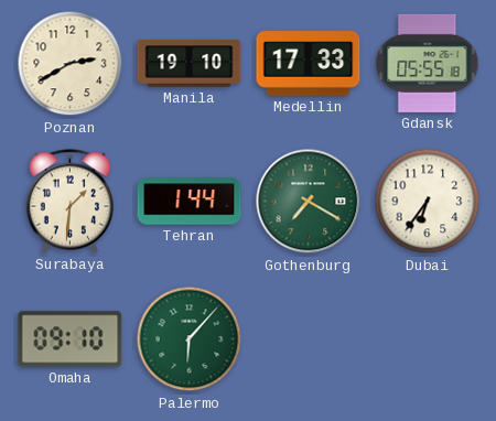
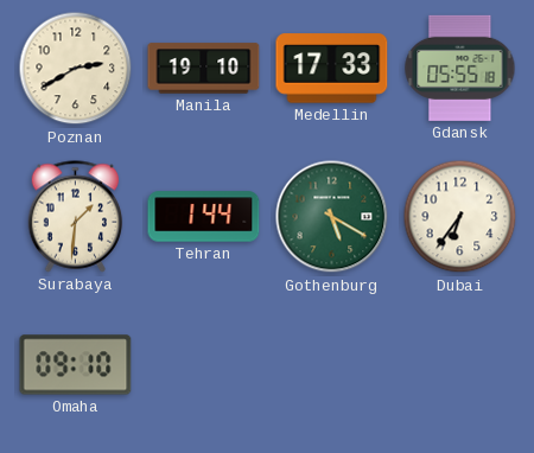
Gothenburg: 7:20 -> 5:20
Palermo: 6:07 -> none
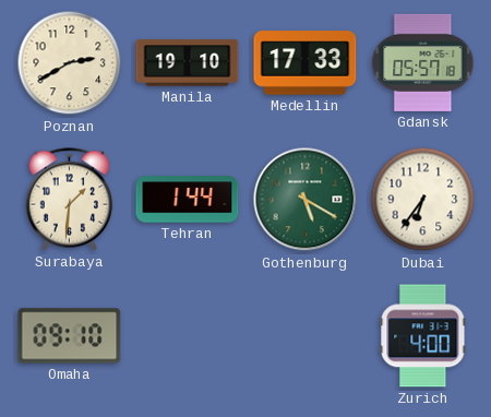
Gdansk: 05:55 -> 05:57
Zurich: none -> 4:00
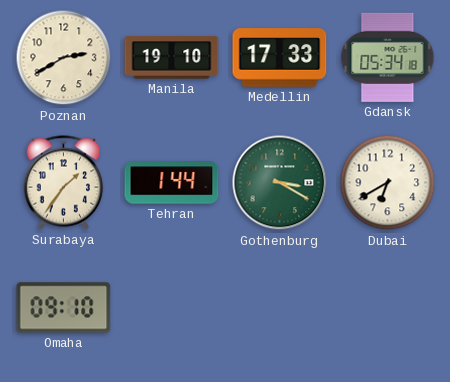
Gdansk: 05:57 -> 05:34
Surabaya: 1:31 -> 1:36
Gothenburg: 5:20 -> 3:20
Dubai: 6:36 -> 6:40
Zurich: 4:00 -> none
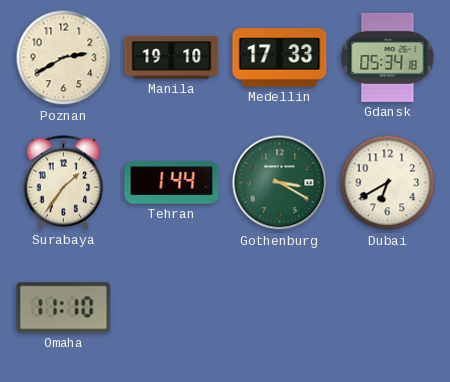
Omaha: 09:10 -> 11:10
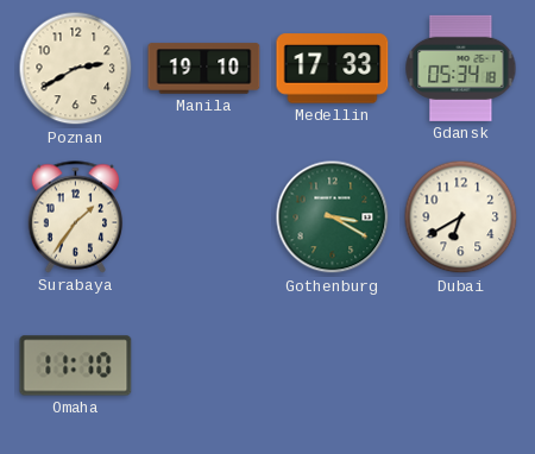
Tehran: 1:44 -> none
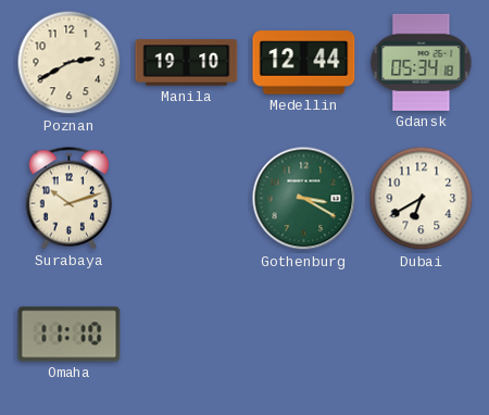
Medellin: 17:33 -> 12:44
Surabaya: 1:36 -> 10:12
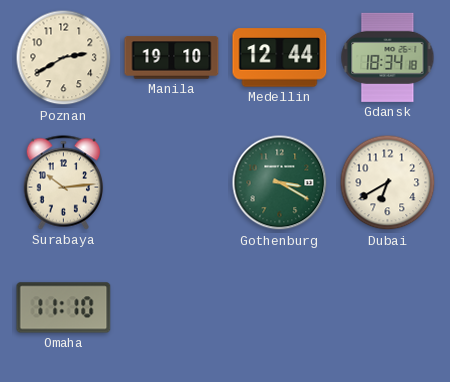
Gdansk: 05:34 -> 18:34
Surabaya: 10:12 -> 10:14
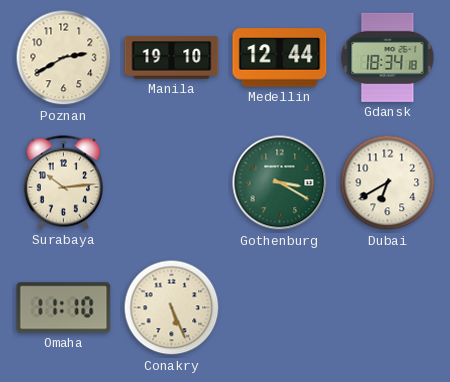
Conakry: none -> 5:26
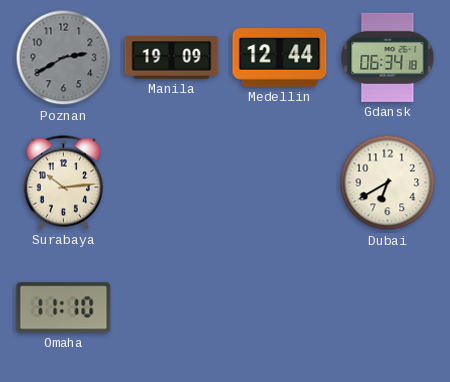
Poznan dial: cream -> grey
Manila: 19:10 -> 19:09
Gdansk: 18:34 -> 06:34
Gothenburg: 3:20 -> none
Conakry: 5:26 -> none
